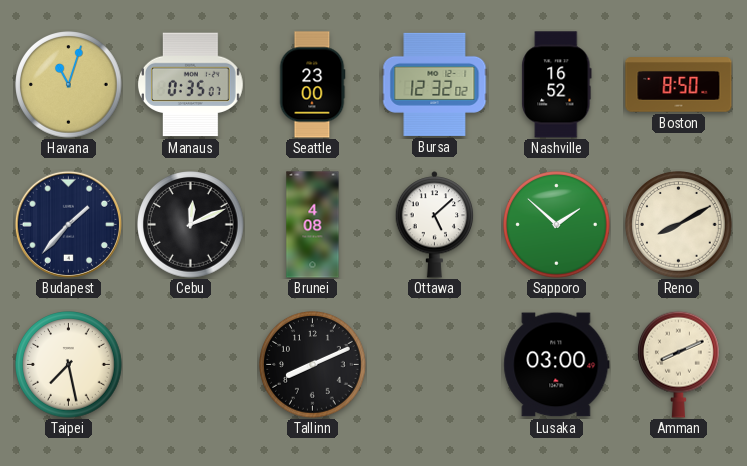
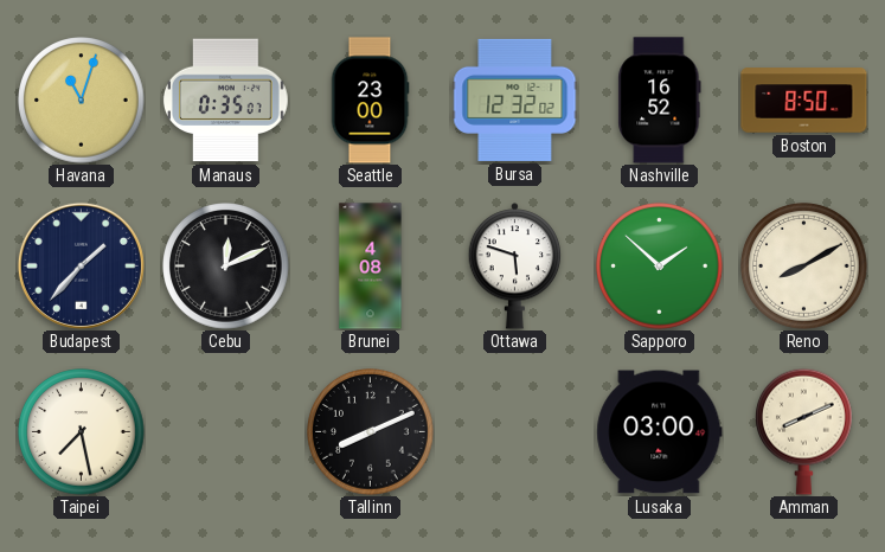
Ottawa: 5:08 -> 5:48
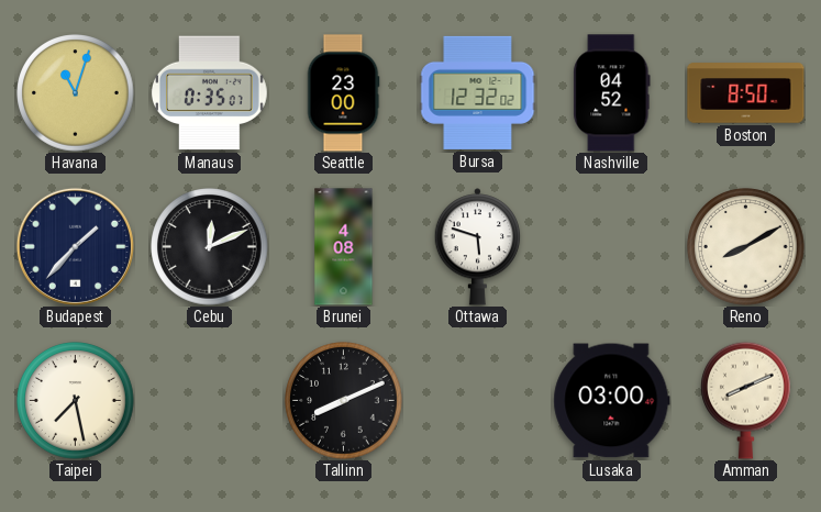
Nashville: 16:52 -> 04:52
Sapporo: 1:52 -> none
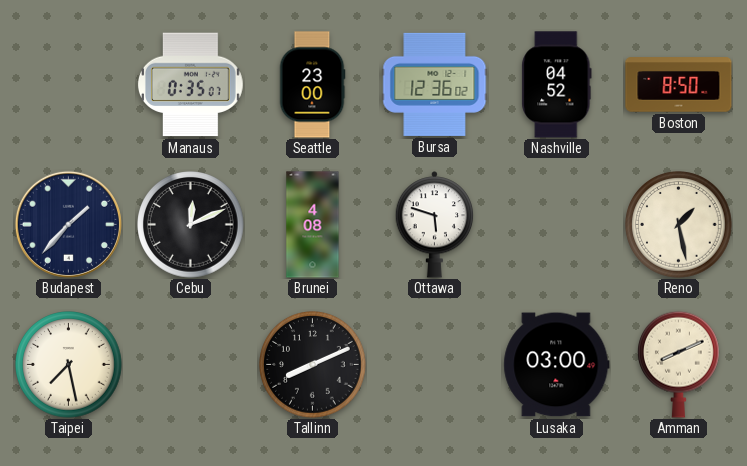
Havana: 11:03 -> none
Bursa: 12:32 -> 12:36
Reno: 8:10 -> 1:28
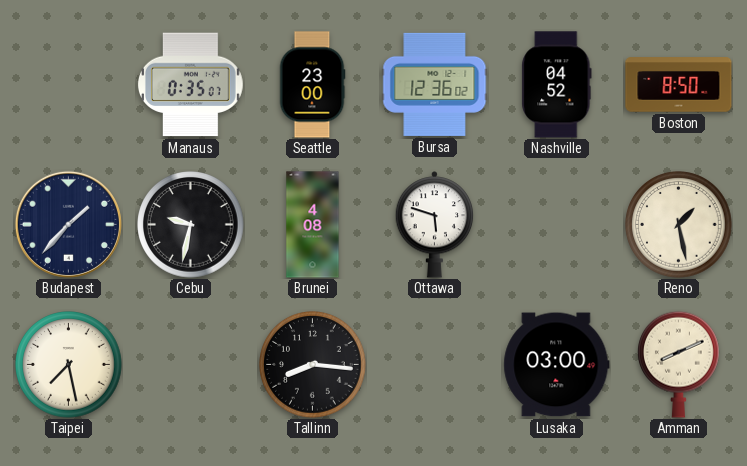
Cebu: 12:11 -> 9:32
Tallinn: 8:11 -> 8:16
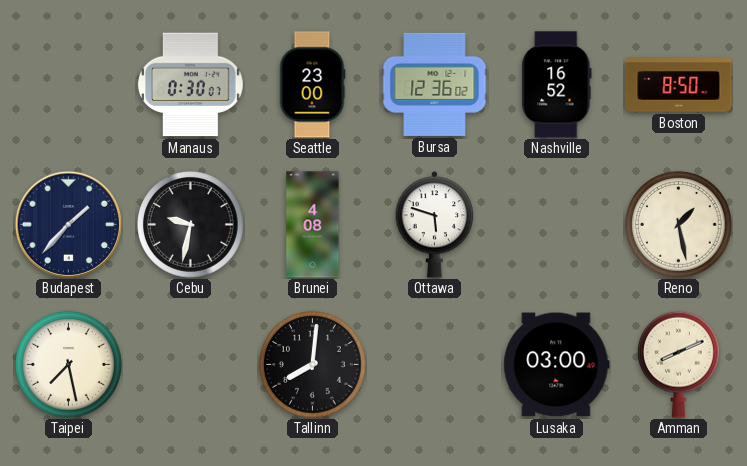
Manaus: 0:35 -> 0:30
Nashville: 04:52 -> 16:52
Tallinn: 8:16 -> 8:01
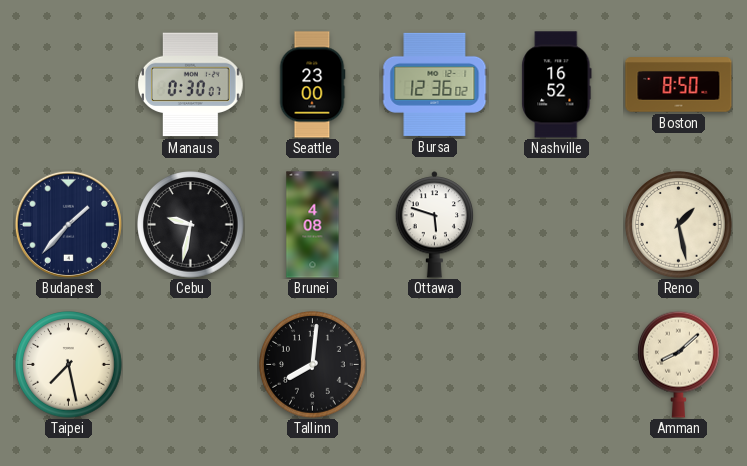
Lusaka: 03:00 -> none
Amman: 8:11 -> 8:08
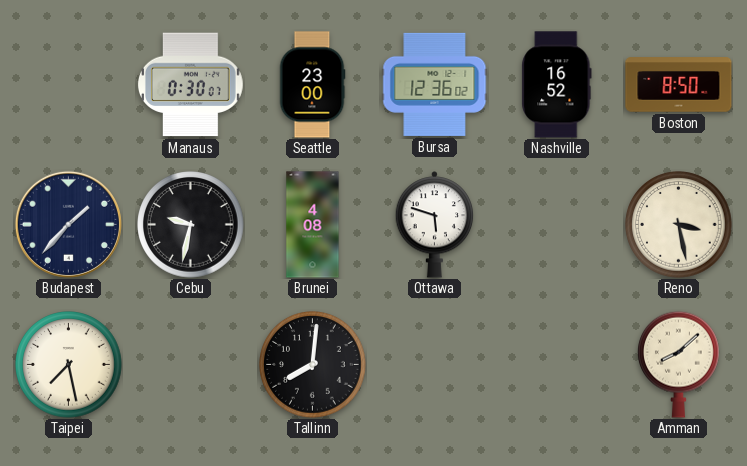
Reno: 1:28 -> 3:28
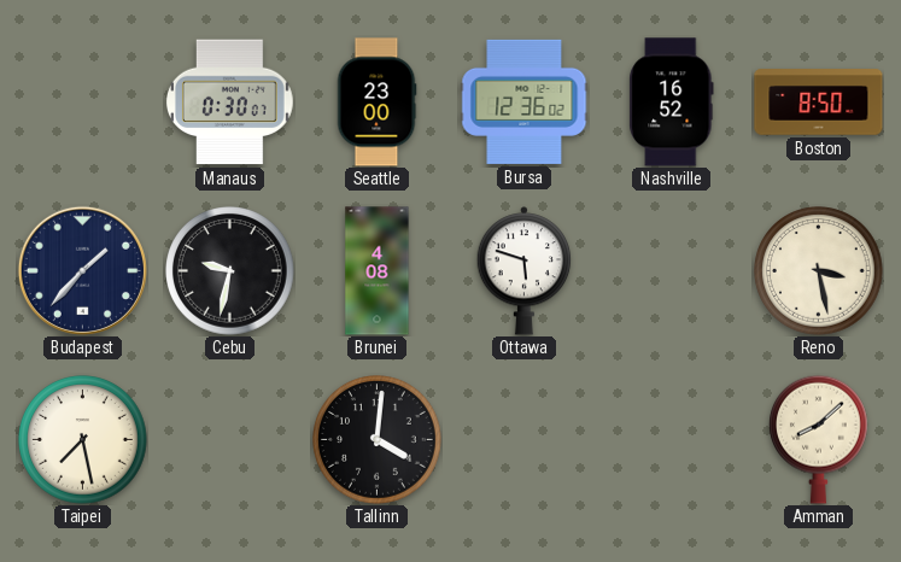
Tallinn: 8:01 -> 4:01
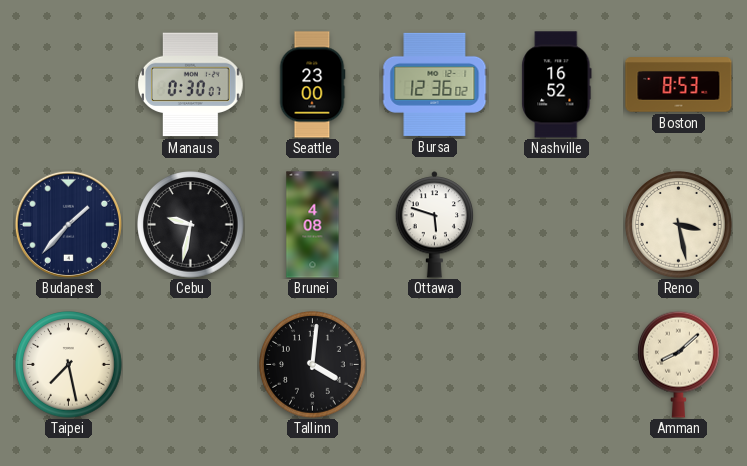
Boston: 8:50 -> 8:53
